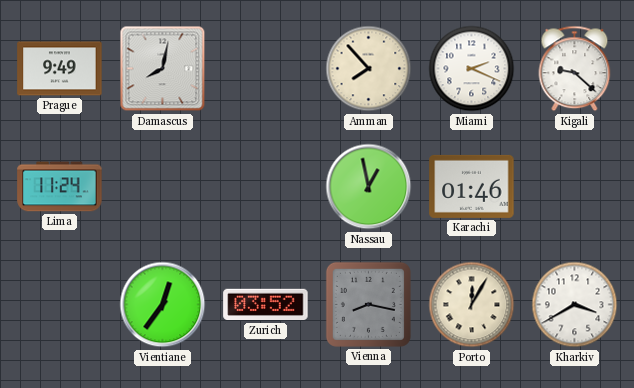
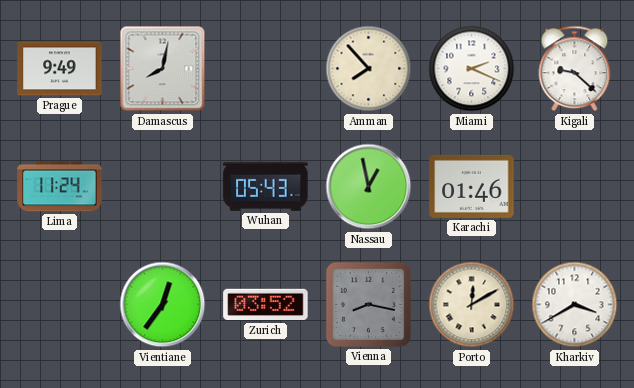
Wuhan: none -> 05:43
Porto: 12:05 -> 12:10
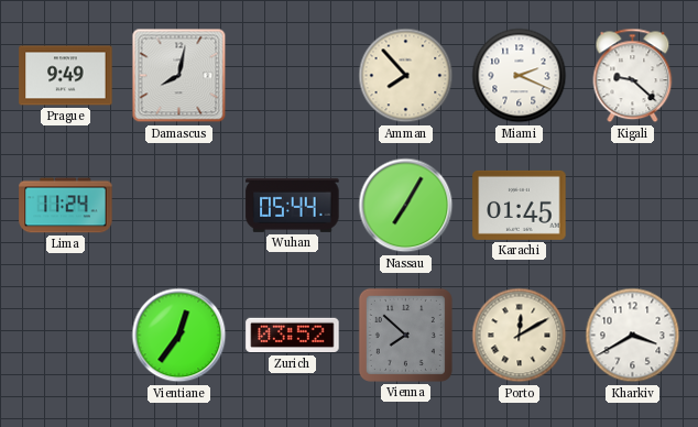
Wuhan: 05:43 -> 05:44
Nassau: 12:58 -> 7:05
Karachi: 01:46 -> 01:45
Vienna: 8:17 -> 7:52
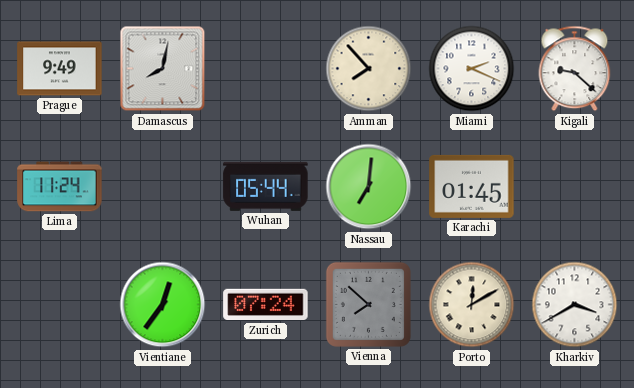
Nassau: 7:05 -> 7:01
Zurich: 03:52 -> 07:24
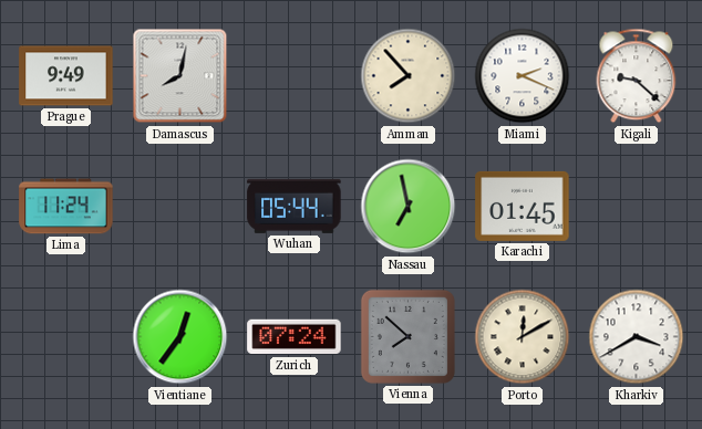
Nassau: 7:01 -> 6:58
